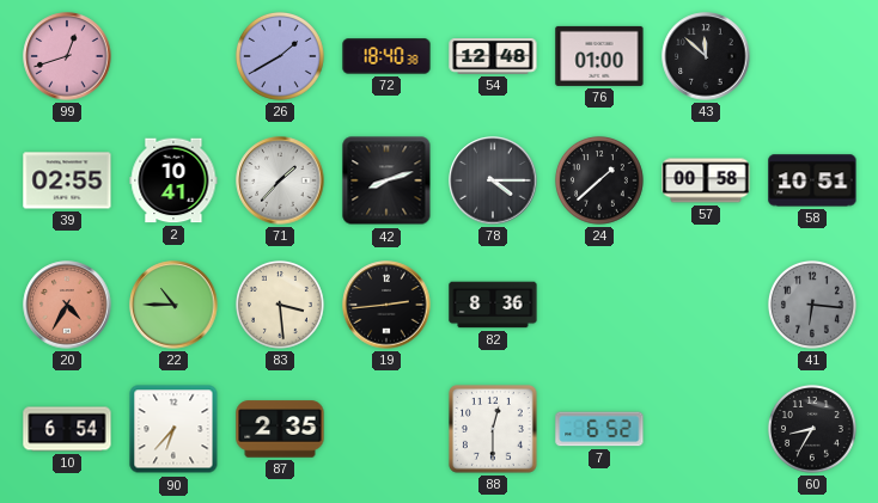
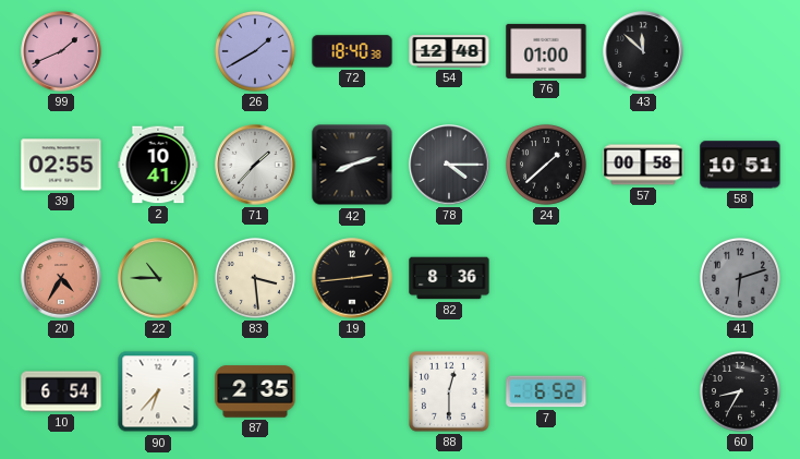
99: 12:42 -> 1:41
41: 6:16 -> 6:12
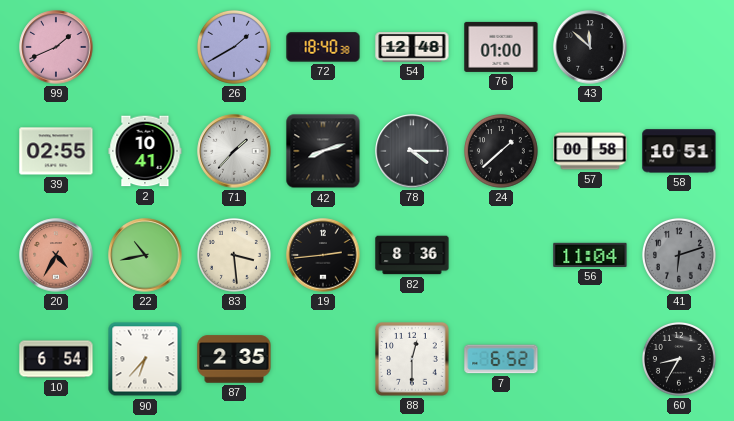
22: 10:45 -> 10:43
56: none -> 11:04
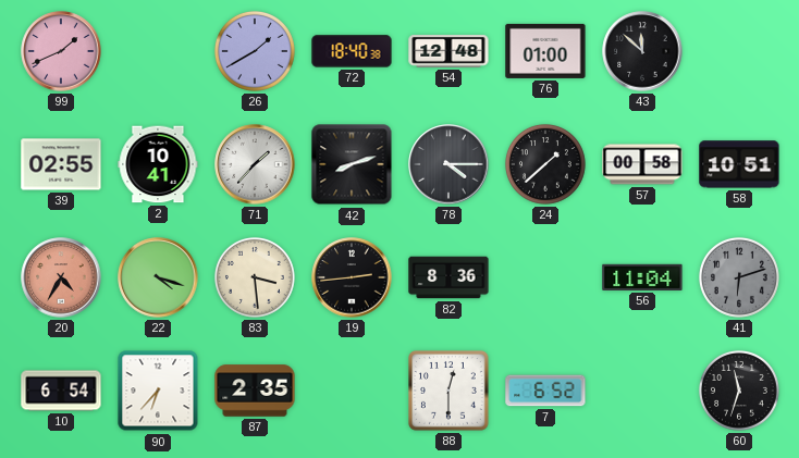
22: 10:43 -> 4:18
60: 8:35 -> 11:33
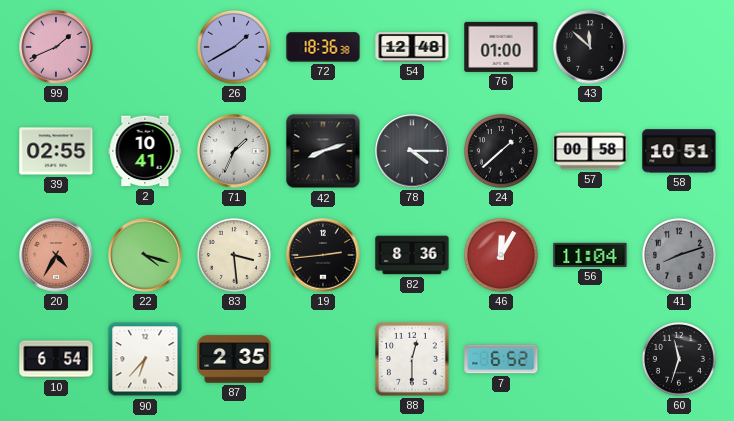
72: 18:40 -> 18:36
71: 1:37 -> 1:34
46: none -> 12:05
41: 6:12 -> 8:12
